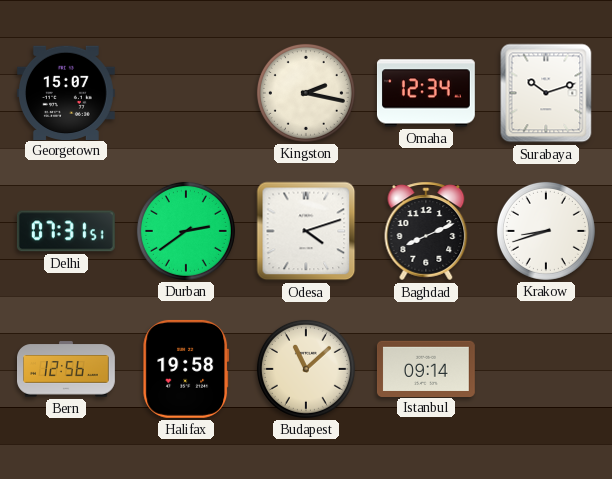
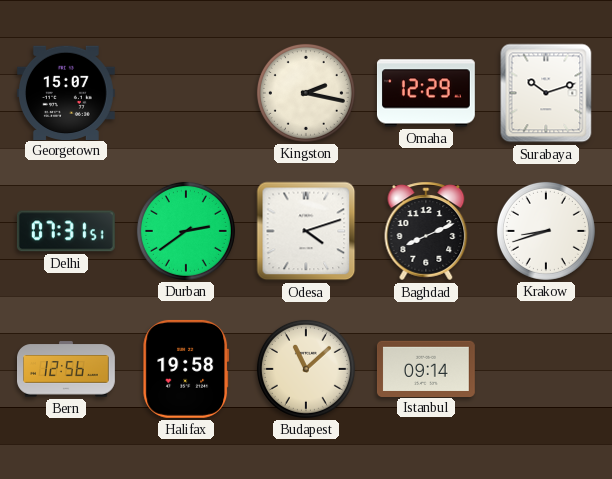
Omaha: 12:34 -> 12:29
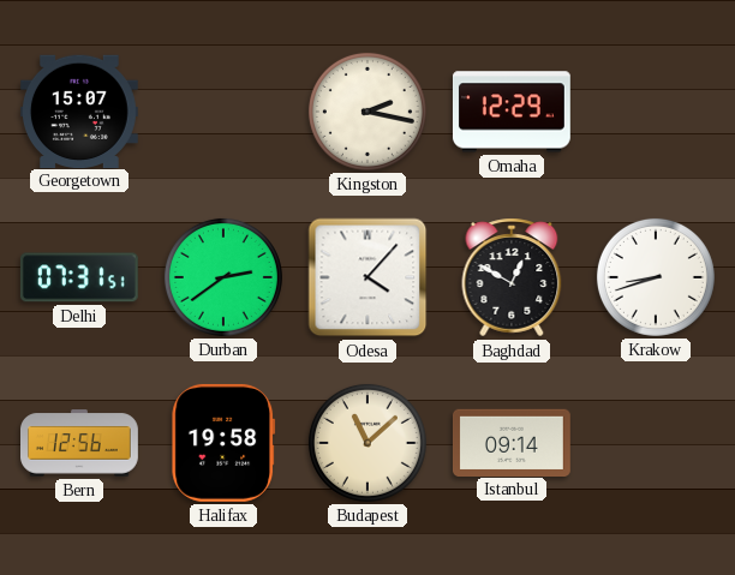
Surabaya: 10:12 -> none
Odesa: 4:12 -> 4:07
Baghdad: 8:11 -> 12:50
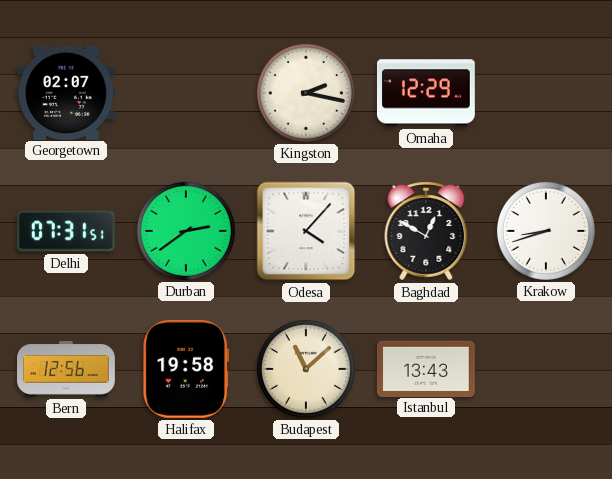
Georgetown: 15:07 -> 02:07
Istanbul: 09:14 -> 13:43
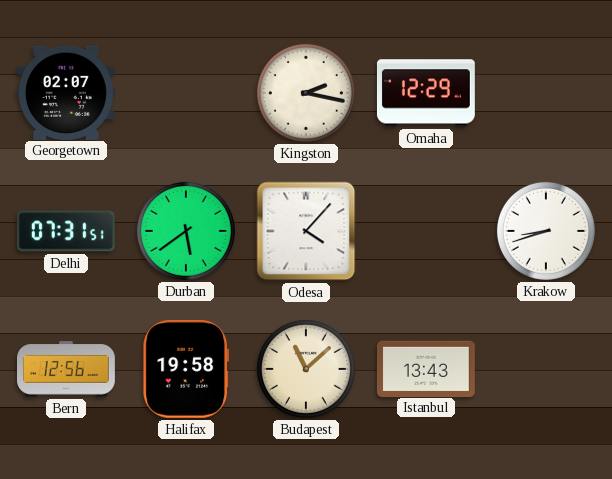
Durban: 2:39 -> 5:39
Baghdad: 12:50 -> none
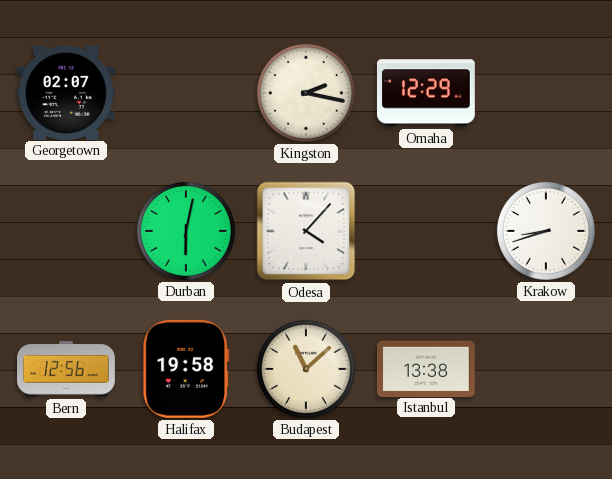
Delhi: 07:31 -> none
Durban: 5:39 -> 6:02
Istanbul: 13:43 -> 13:38
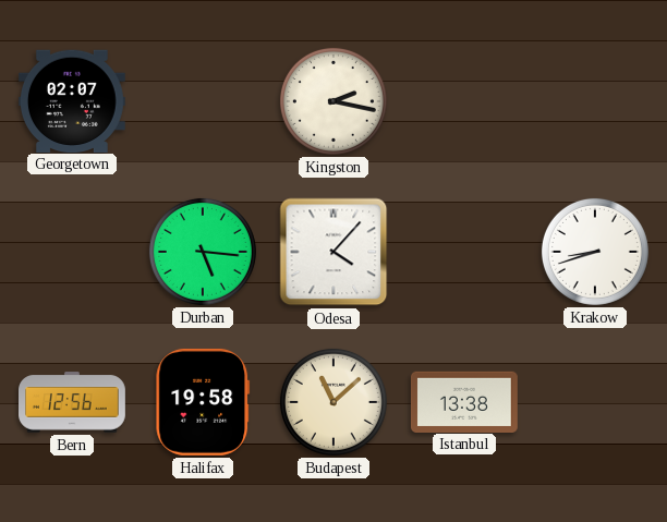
Omaha: 12:29 -> none
Durban: 6:02 -> 5:16
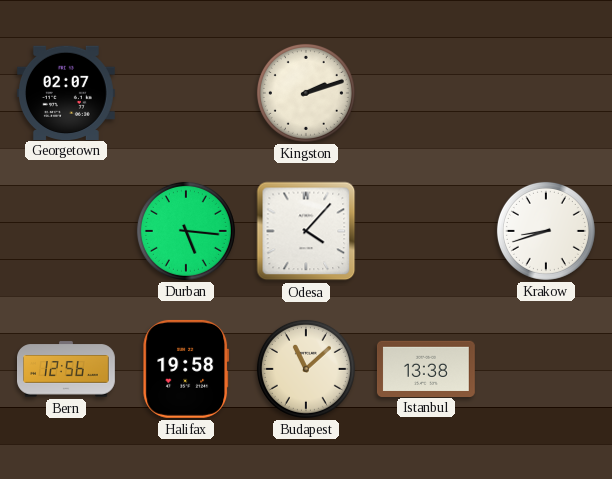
Kingston: 2:17 -> 2:12
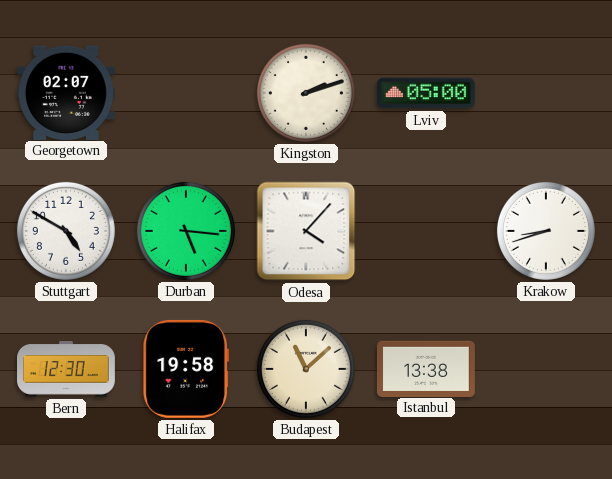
Lviv: none -> 05:00
Stuttgart: none -> 4:50
Bern: 12:56 -> 12:30
